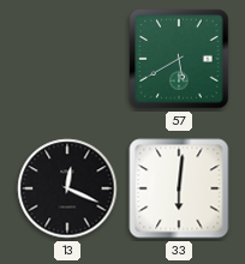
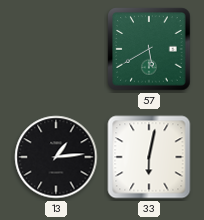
13: 12:19 -> 1:14
33: 6:01 -> 6:02
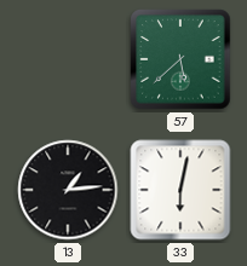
57: 5:40 -> 5:38
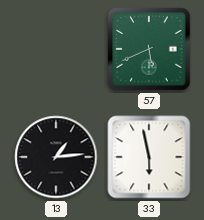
57: 5:38 -> 5:41
33: 6:02 -> 5:58
